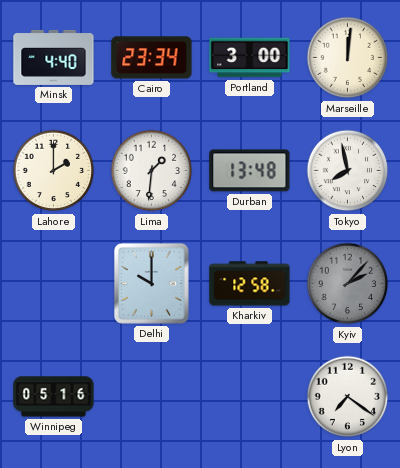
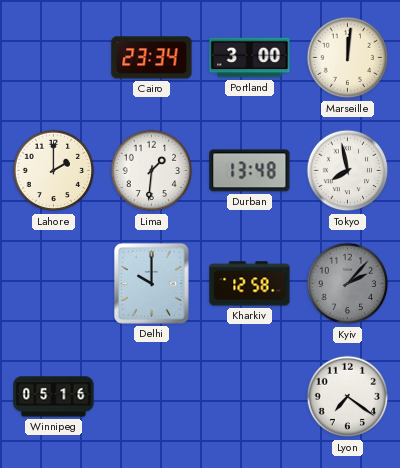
Minsk: 4:40 -> none
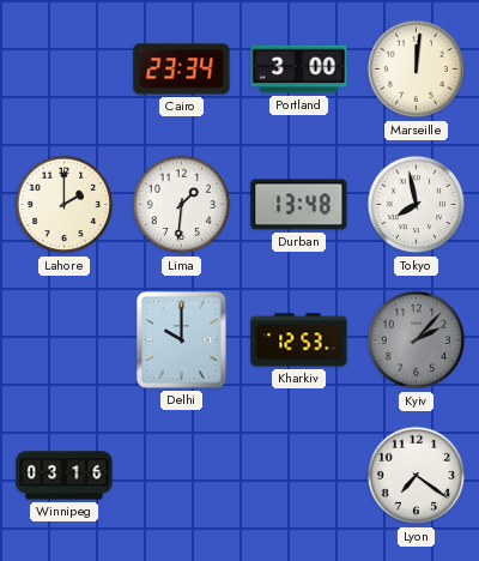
Kharkiv: 12:58 -> 12:53
Winnipeg: 05:16 -> 03:16
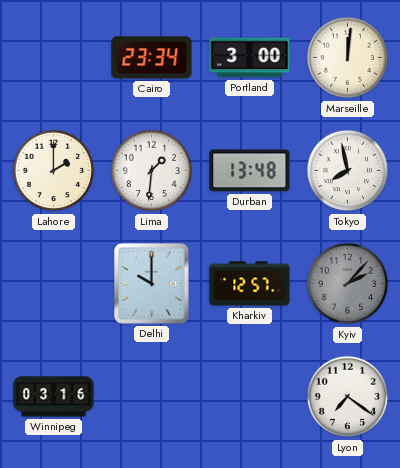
Kharkiv: 12:53 -> 12:57
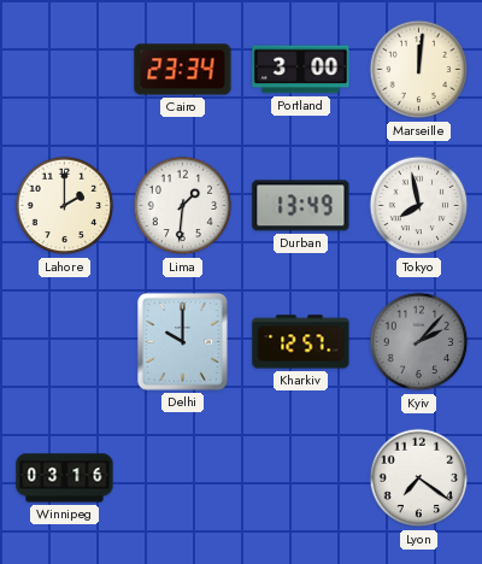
Durban: 13:48 -> 13:49
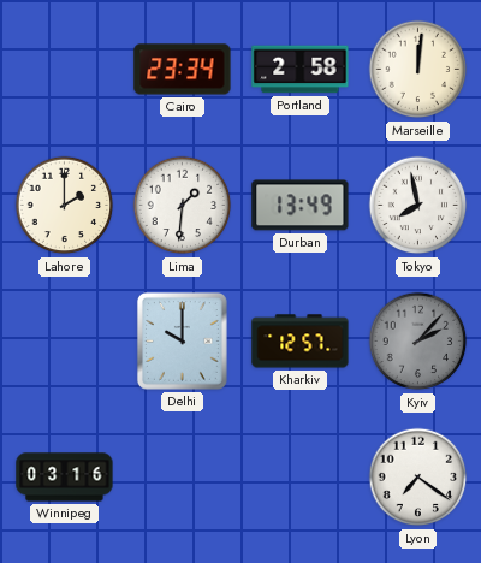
Portland: 3:00 -> 2:58
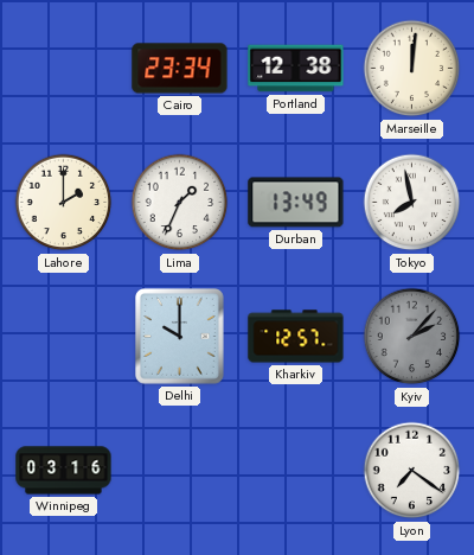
Portland: 2:58 -> 12:38
Lima: 1:31 -> 1:34
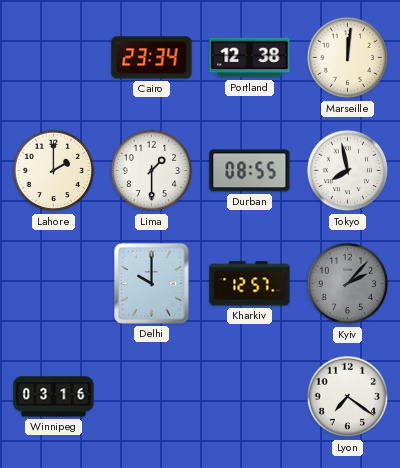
Lima: 1:34 -> 1:30
Durban: 13:49 -> 08:55
